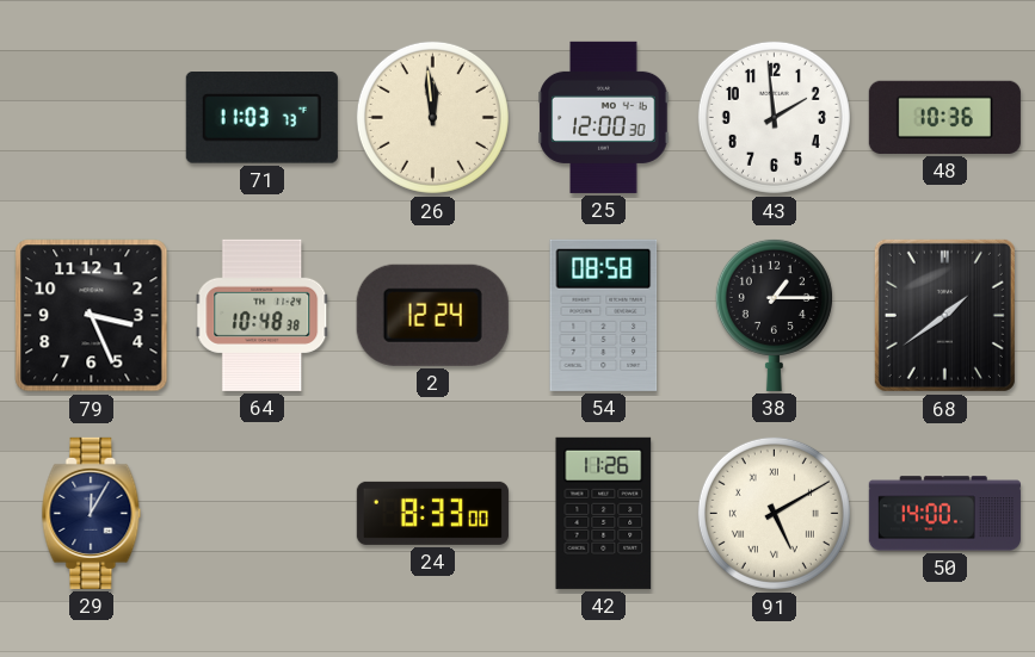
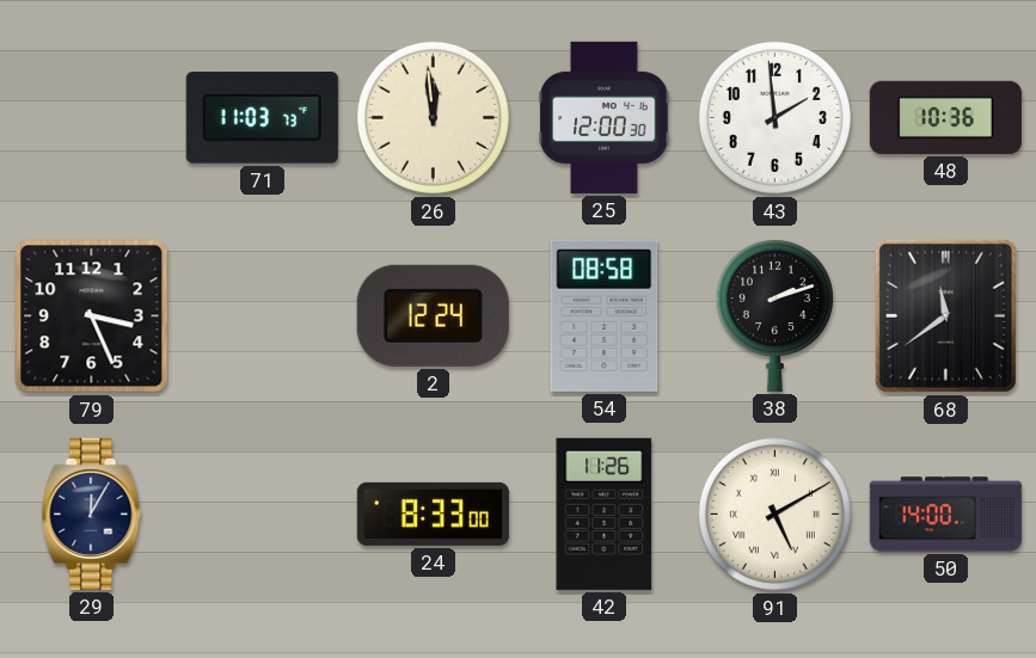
64: 10:48 -> none
38: 1:15 -> 2:12
68: 1:39 -> 11:39
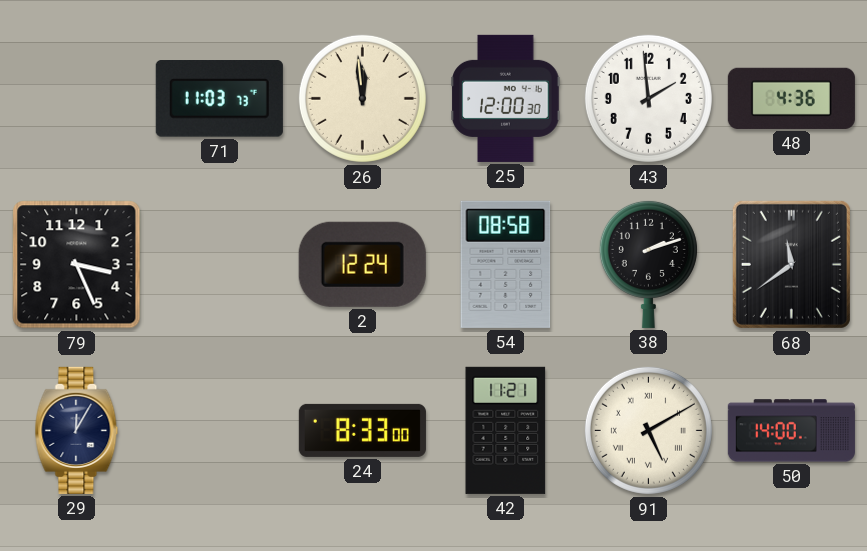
48: 10:36 -> 4:36
42: 11:26 -> 11:21
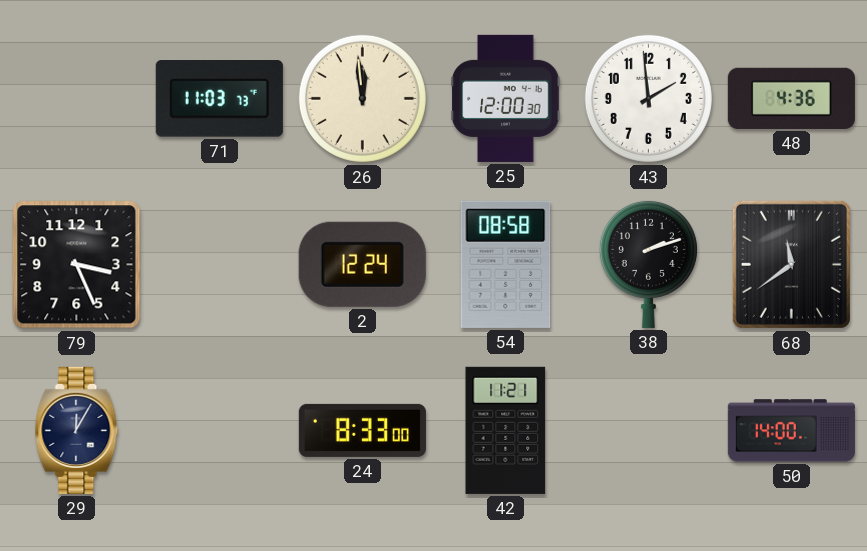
91: 5:10 -> none
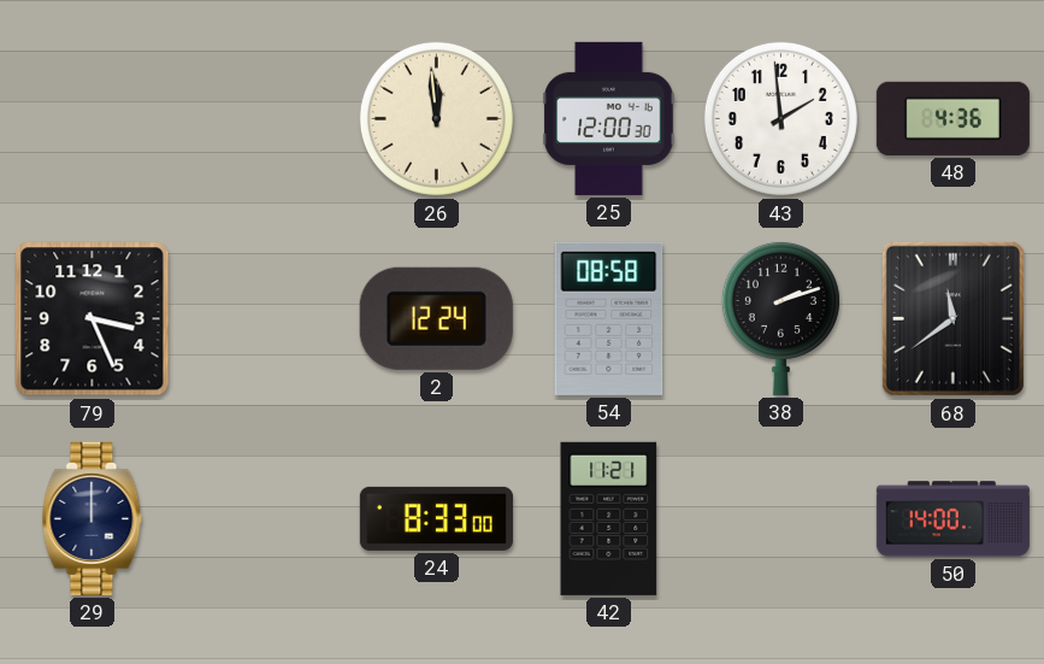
71: 11:03 -> none
29: 12:05 -> 12:00
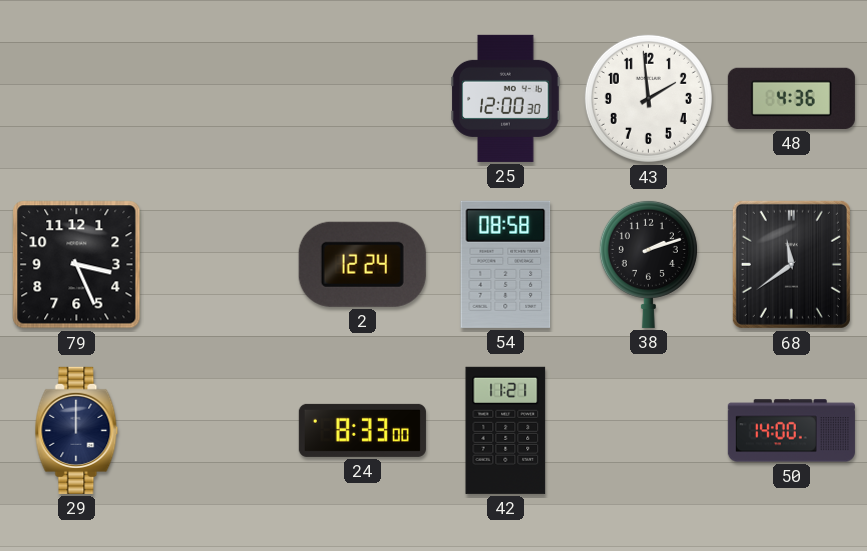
26: 11:59 -> none
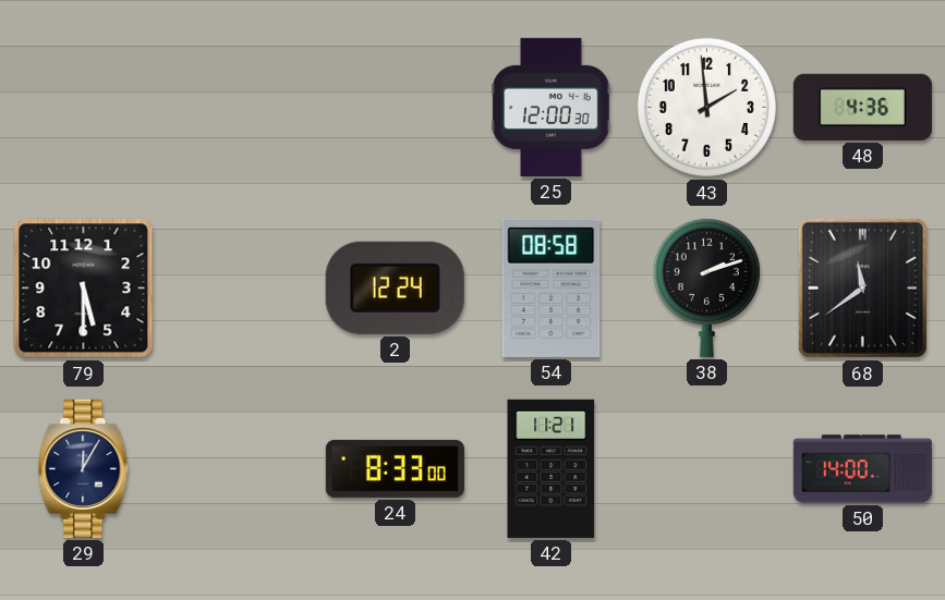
79: 3:26 -> 5:30
29: 12:00 -> 12:05
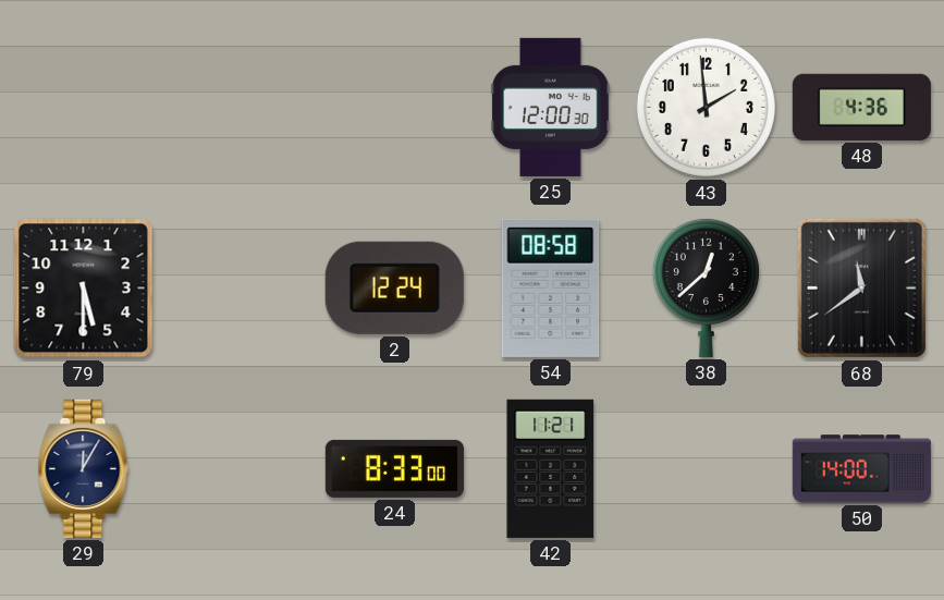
38: 2:12 -> 12:38
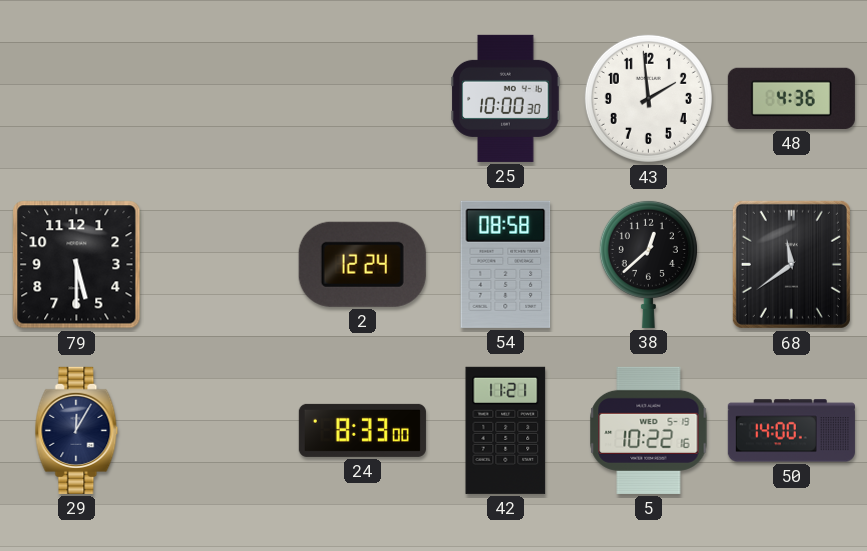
25: 12:00 -> 10:00
5: none -> 10:22
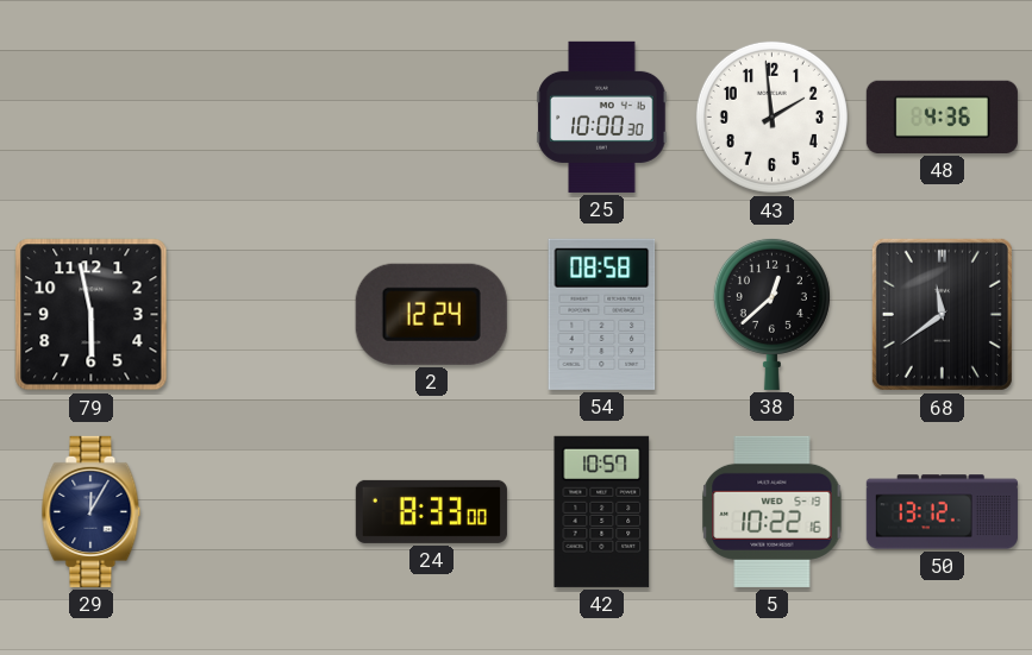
79: 5:30 -> 5:58
42: 11:21 -> 10:57
50: 14:00 -> 13:12
